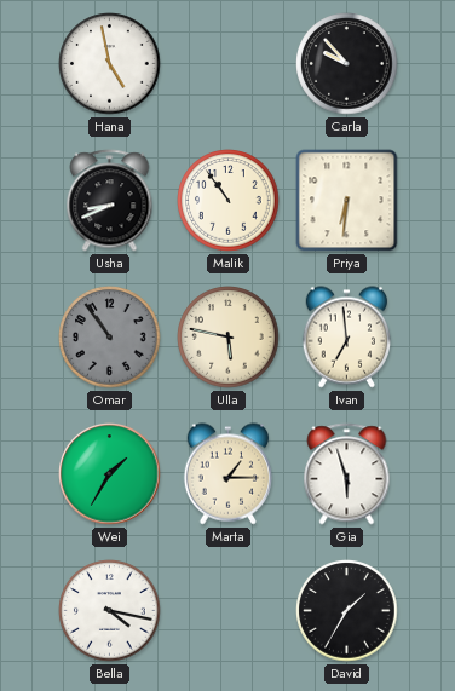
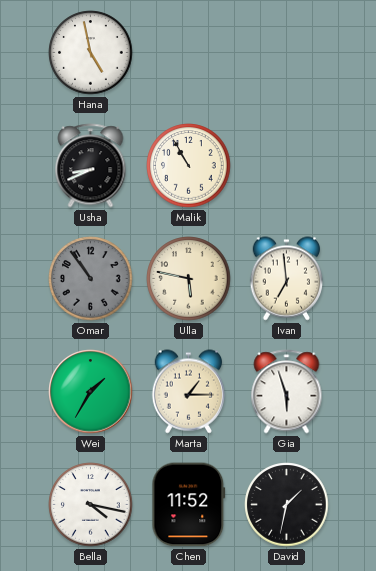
Carla: 9:53 -> none
Malik: 10:54 -> 10:55
Priya: 6:31 -> none
Chen: none -> 11:52
David: 1:35 -> 1:32
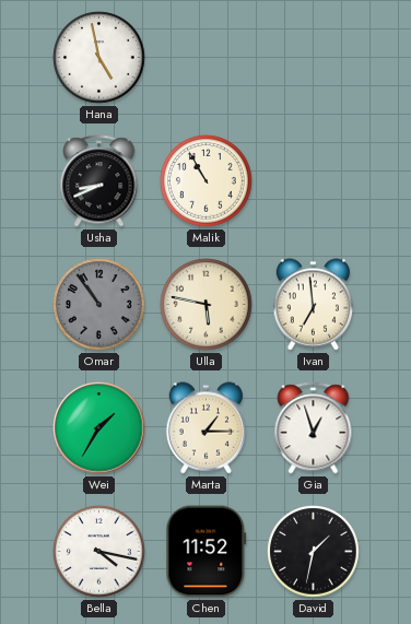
Gia: 5:57 -> 12:57
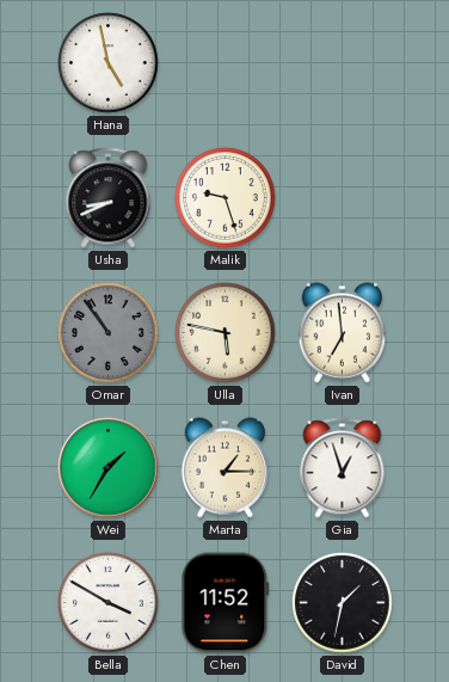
Malik: 10:55 -> 9:27
Bella: 4:17 -> 3:50
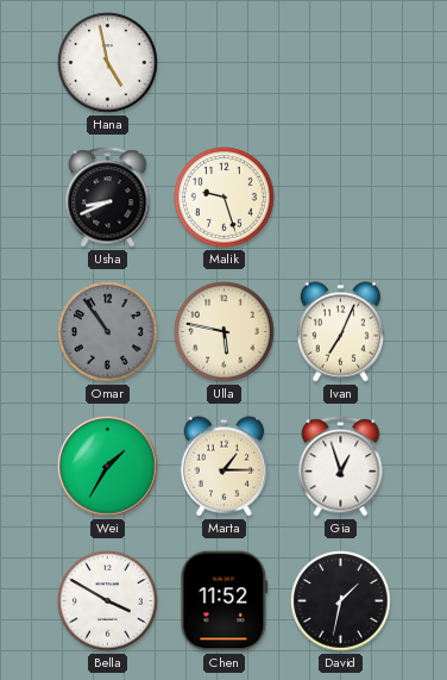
Ivan: 6:59 -> 7:04
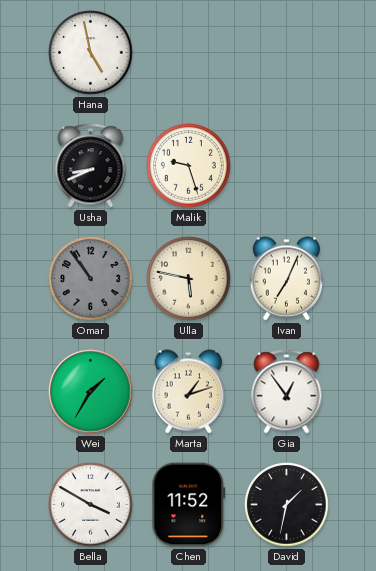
Marta: 1:15 -> 1:12
Gia: 12:57 -> 12:54
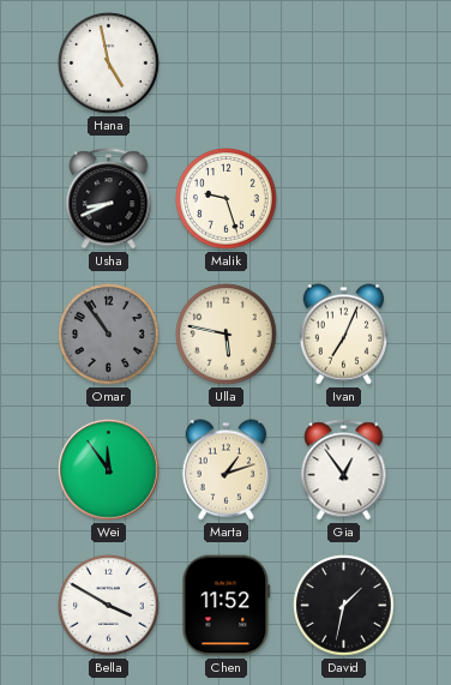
Wei: 1:35 -> 11:54
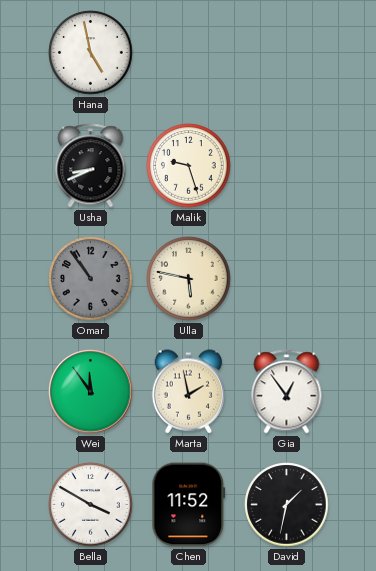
Ivan: 7:04 -> none
Marta: 1:12 -> 1:58
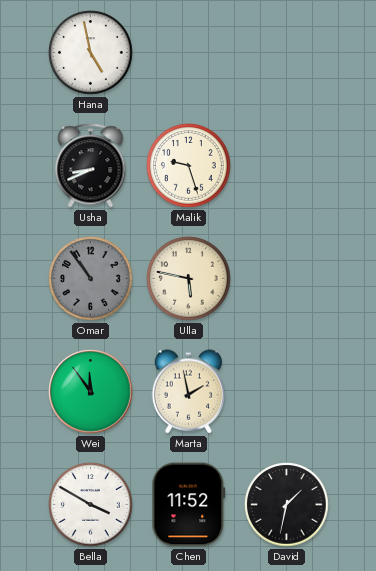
Gia: 12:54 -> none
